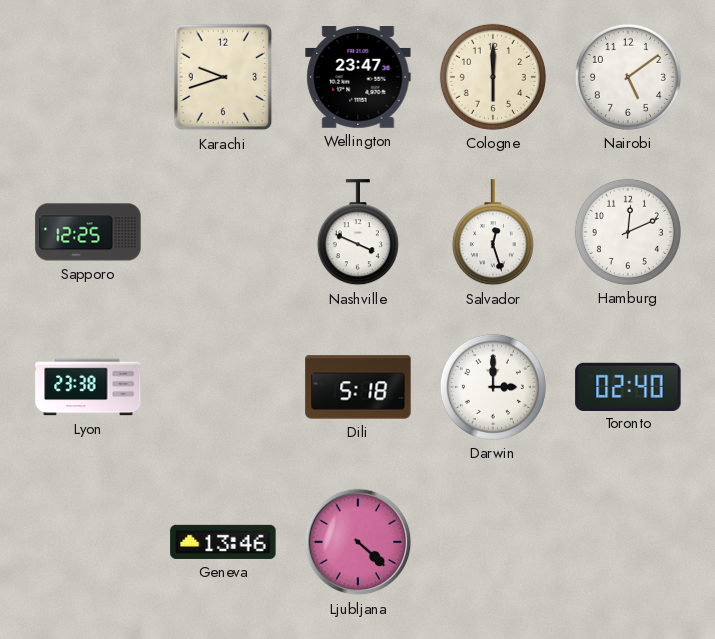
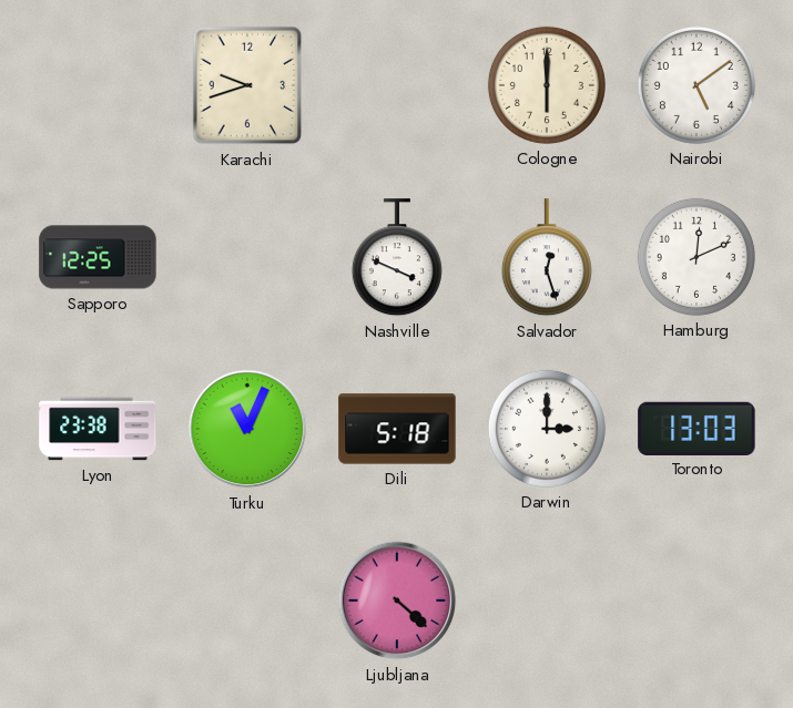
Wellington: 23:47 -> none
Turku: none -> 11:04
Toronto: 02:40 -> 13:03
Geneva: 13:46 -> none
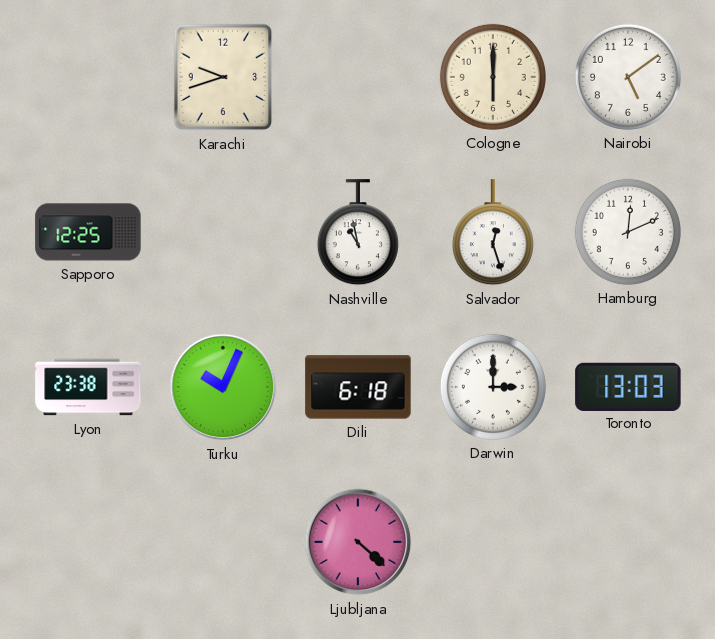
Nashville: 3:49 -> 10:58
Turku: 11:04 -> 10:04
Dili: 5:18 -> 6:18
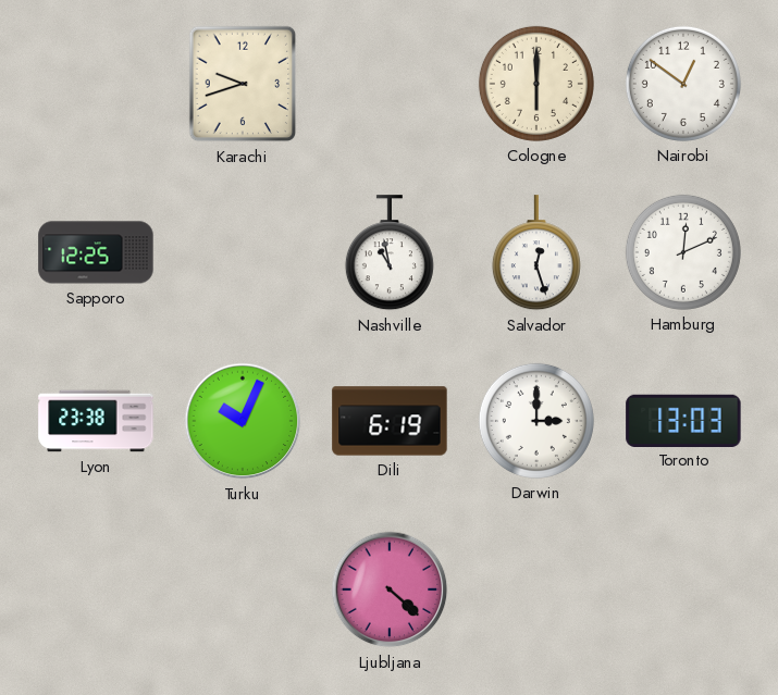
Nairobi: 5:09 -> 12:51
Dili: 6:18 -> 6:19
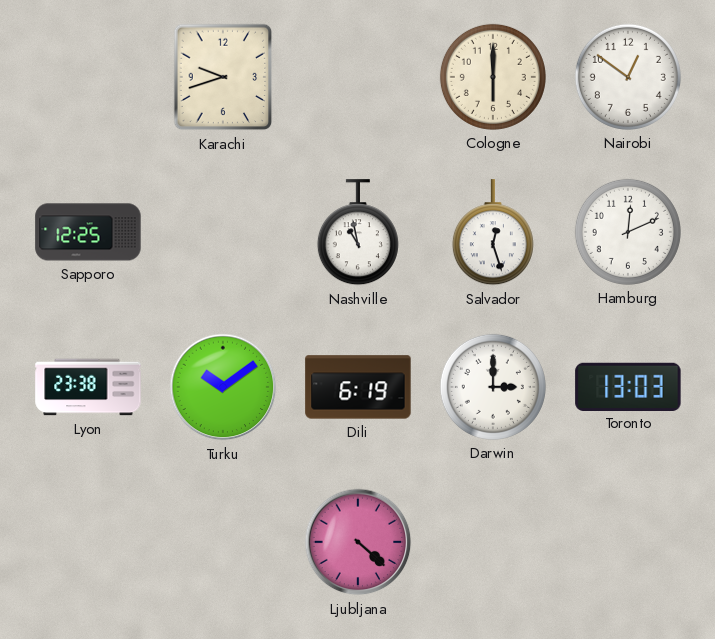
Turku: 10:04 -> 10:09
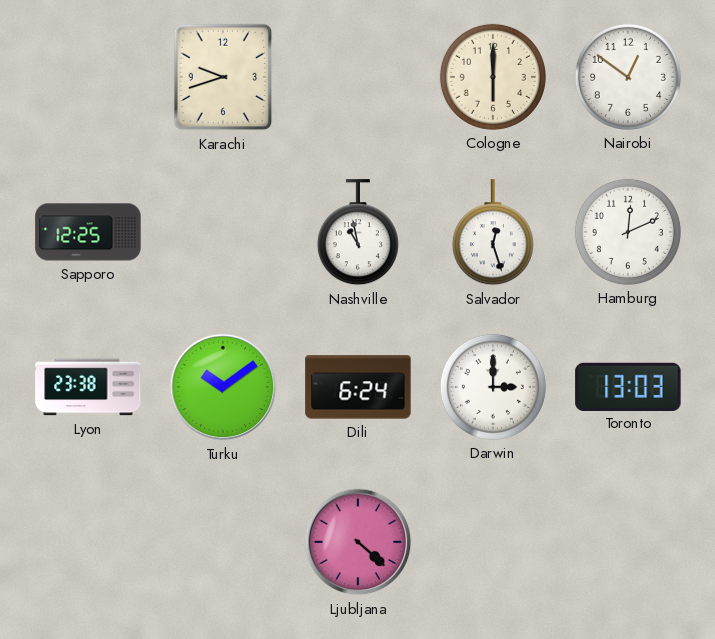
Dili: 6:19 -> 6:24
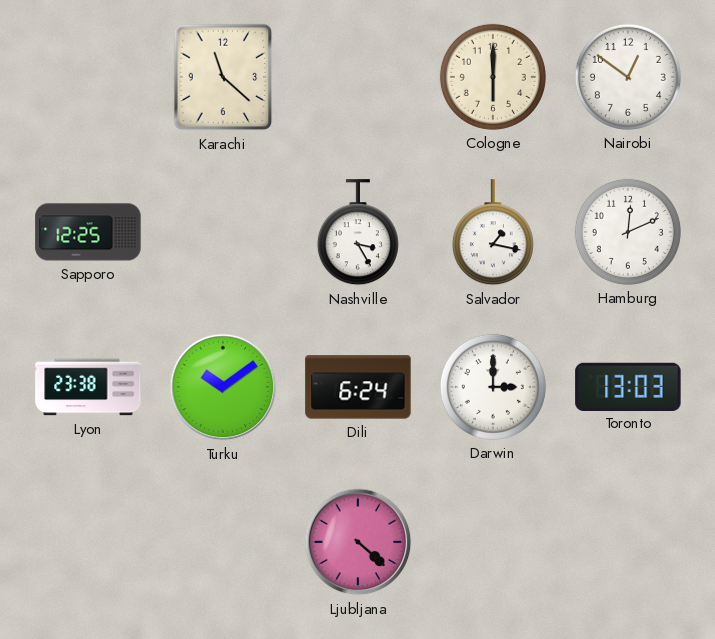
Karachi: 9:42 -> 11:22
Nashville: 10:58 -> 3:25
Salvador: 12:27 -> 1:17
